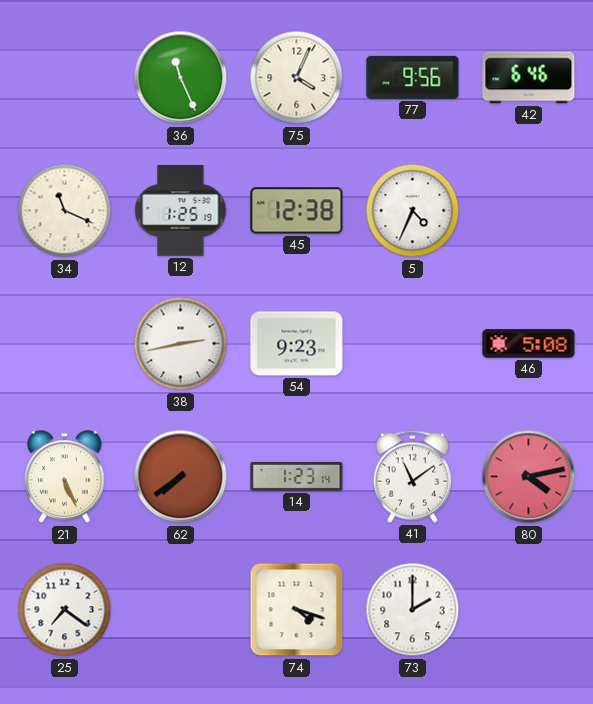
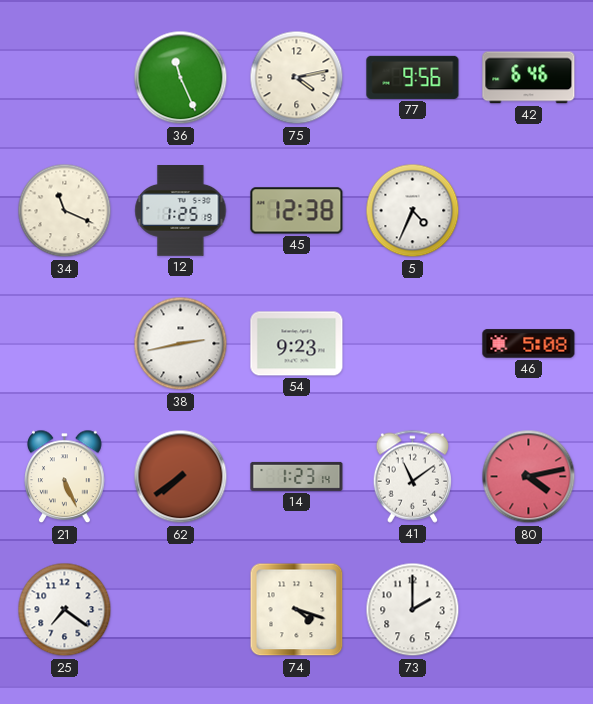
75: 4:04 -> 4:13
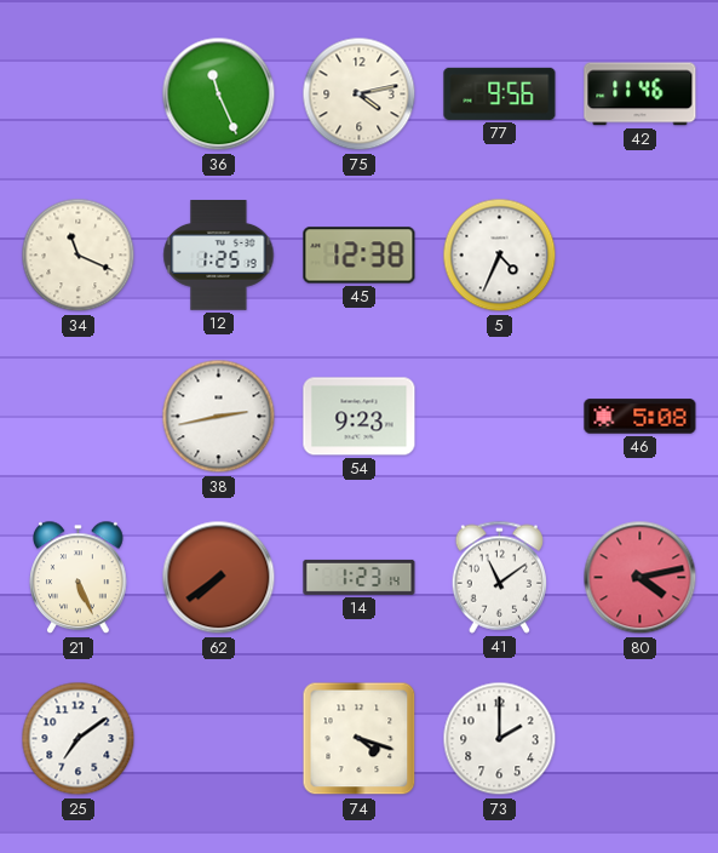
42: 6:46 -> 11:46
25: 7:21 -> 7:09
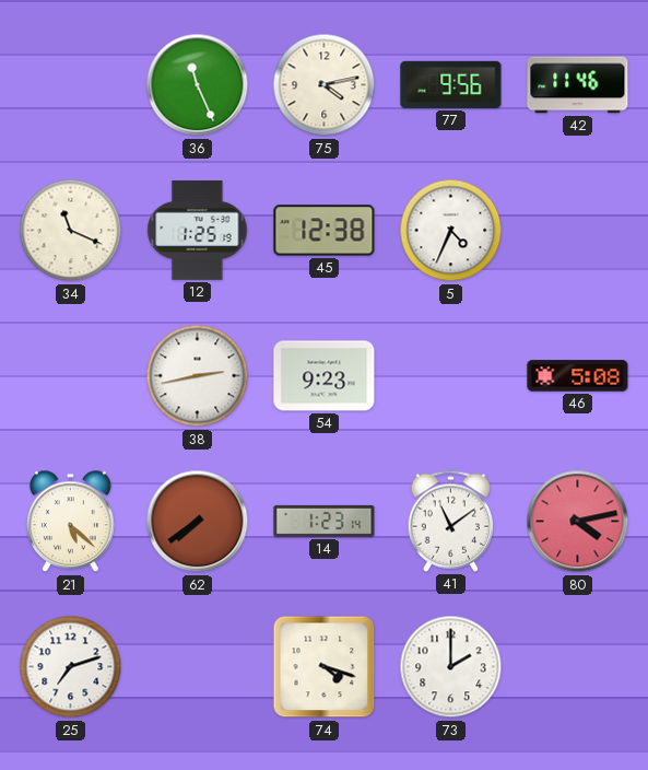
21: 5:26 -> 5:22
25: 7:09 -> 7:12
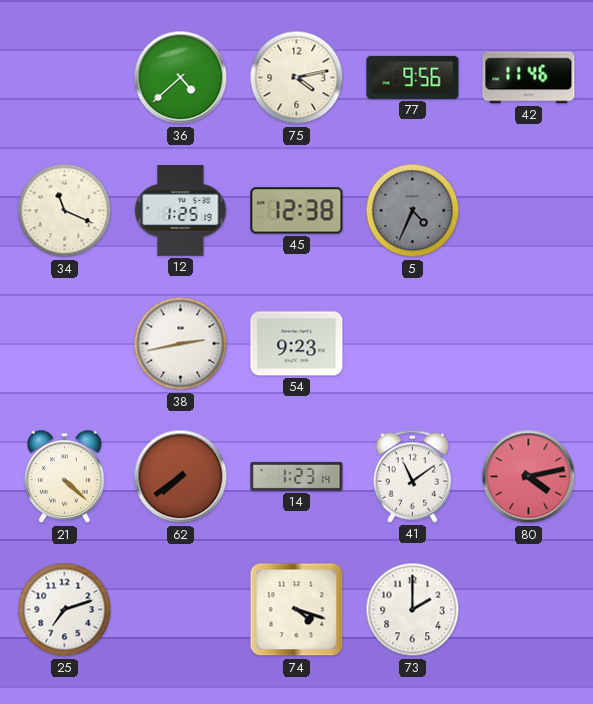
36: 11:26 -> 4:38
5 dial: white -> grey
46: 5:08 -> none
21: 5:22 -> 4:22
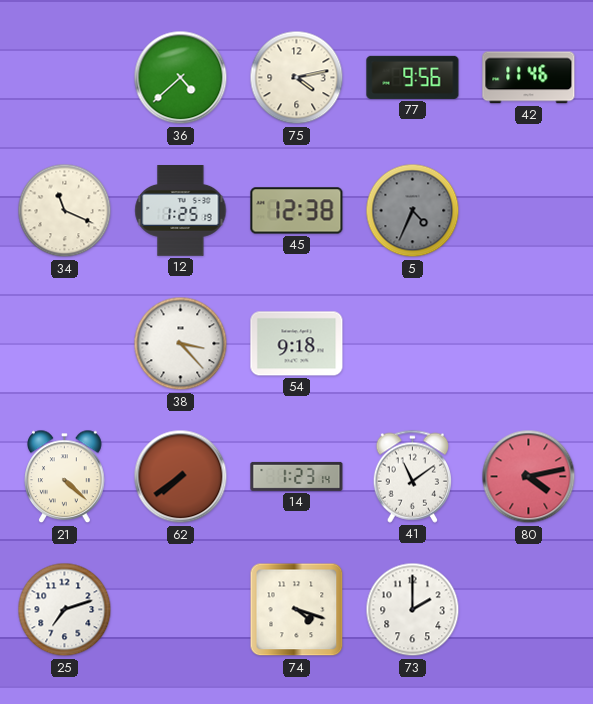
38: 2:43 -> 3:23
54: 9:23 -> 9:18
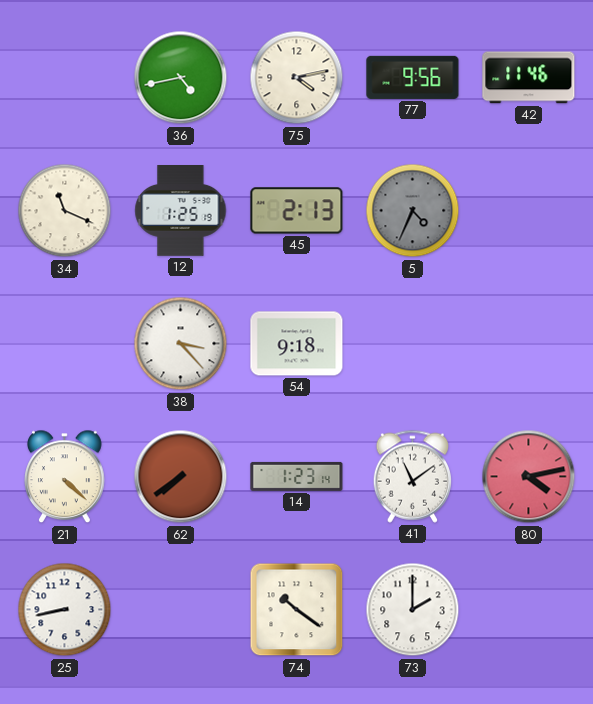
36: 4:38 -> 4:43
45: 12:38 -> 2:13
25: 7:12 -> 8:43
74: 4:18 -> 10:21
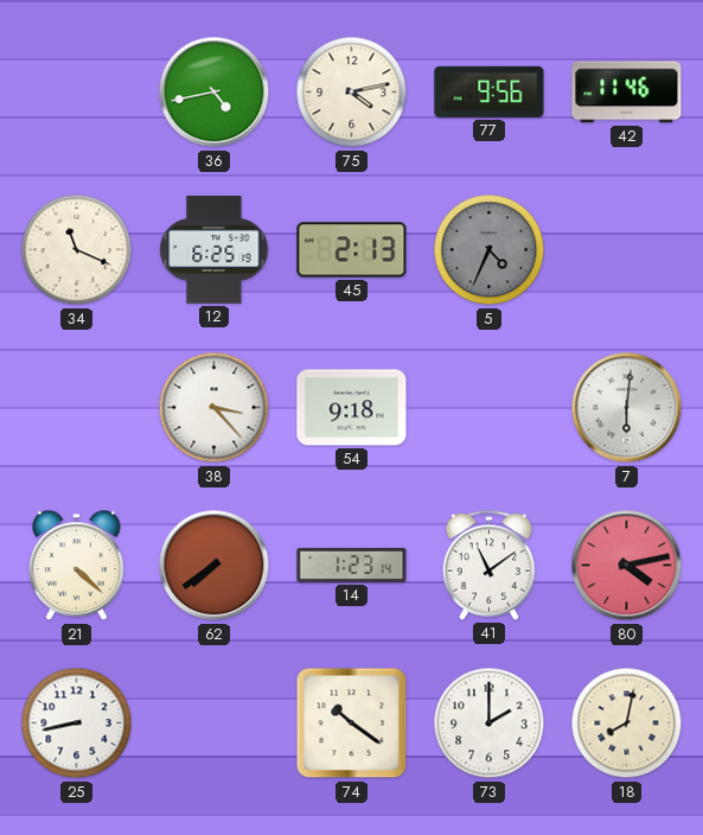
12: 1:25 -> 6:25
7: none -> 6:01
18: none -> 8:02
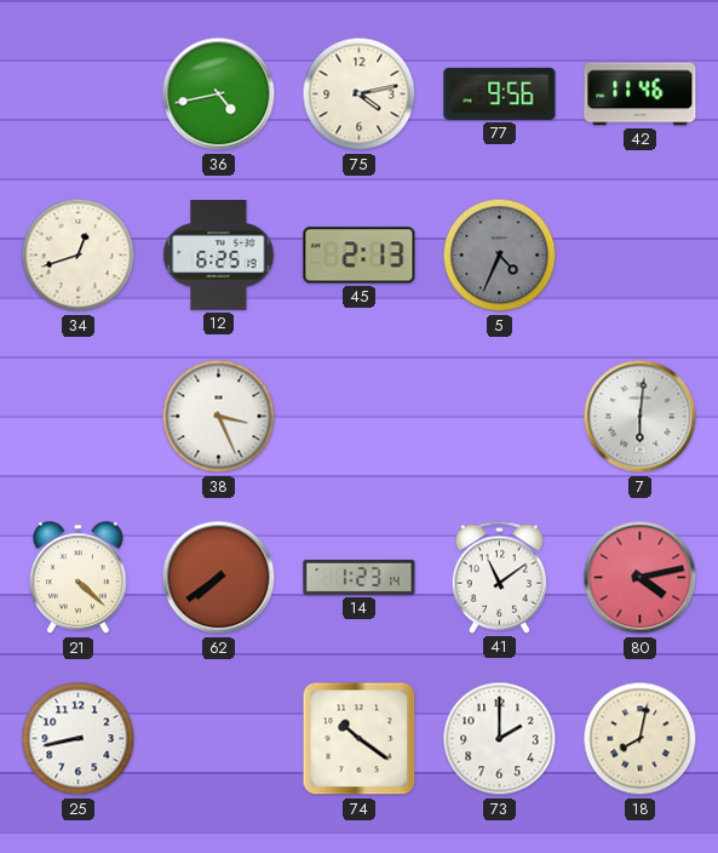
34: 11:19 -> 12:42
38: 3:23 -> 3:26
54: 9:18 -> none
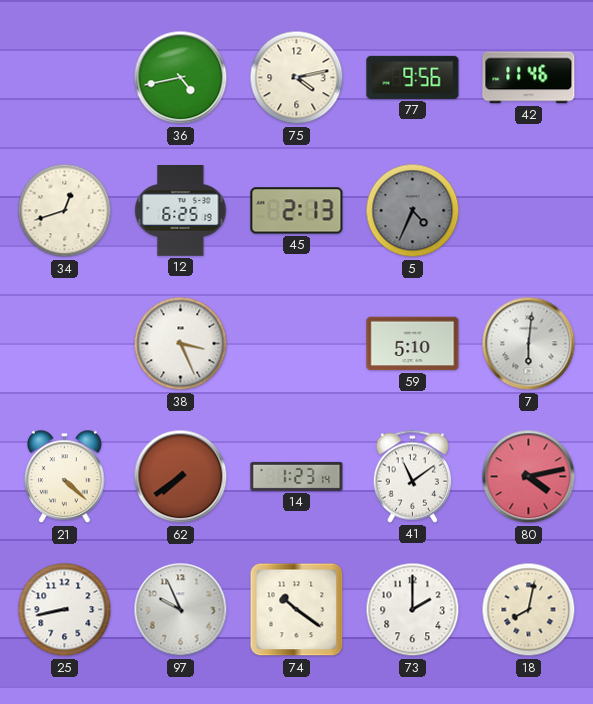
59: none -> 5:10
97: none -> 9:56
